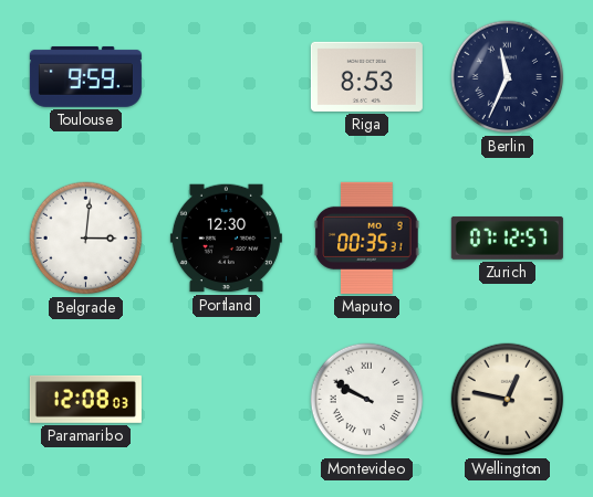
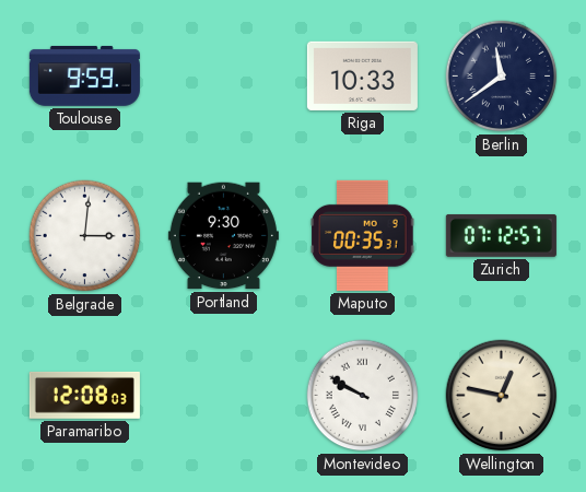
Riga: 8:53 -> 10:33
Berlin: 11:34 -> 11:39
Portland: 12:30 -> 9:30
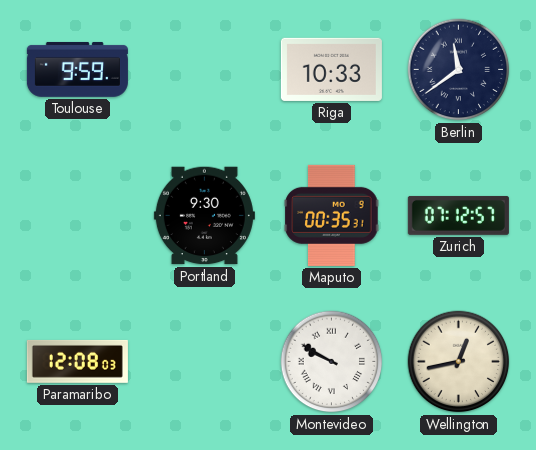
Belgrade: 3:01 -> none
Wellington: 12:47 -> 12:43
